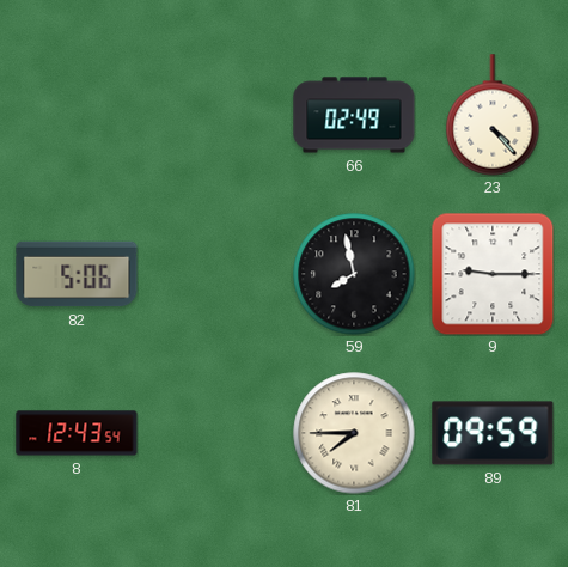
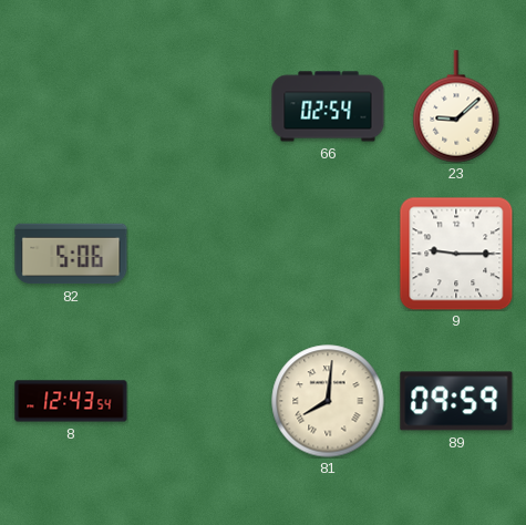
66: 02:49 -> 02:54
23: 4:23 -> 9:08
59: 7:58 -> none
81: 7:45 -> 8:01
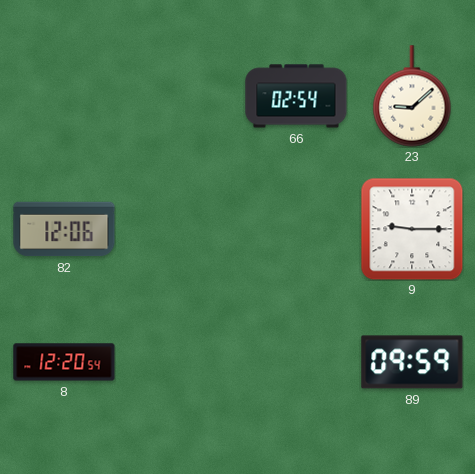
82: 5:06 -> 12:06
8: 12:43 -> 12:20
81: 8:01 -> none
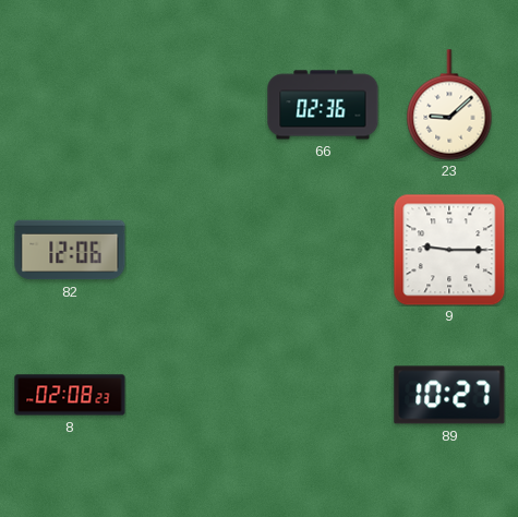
66: 02:54 -> 02:36
8: 12:20 -> 02:08
89: 09:59 -> 10:27
